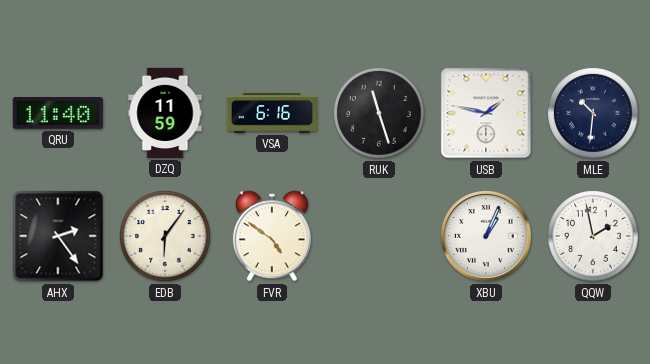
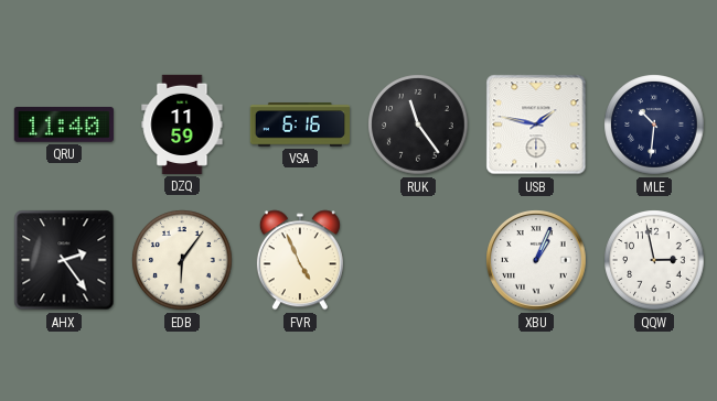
RUK: 11:27 -> 11:24
FVR: 4:51 -> 4:56
QQW: 1:58 -> 2:58
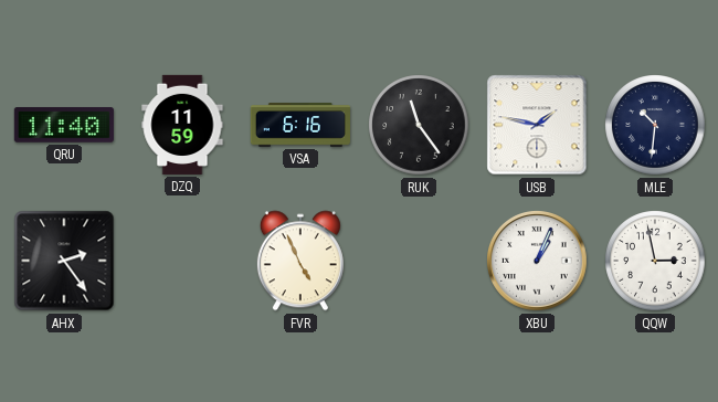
EDB: 6:06 -> none
